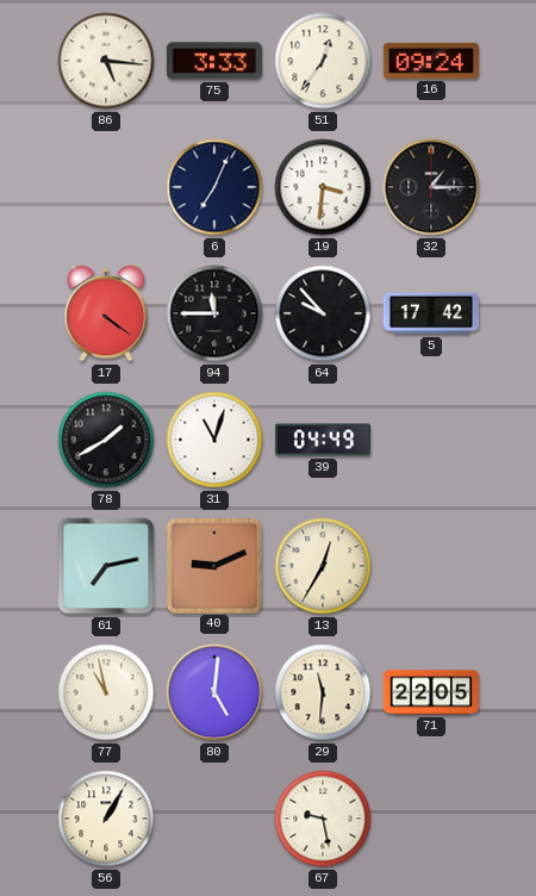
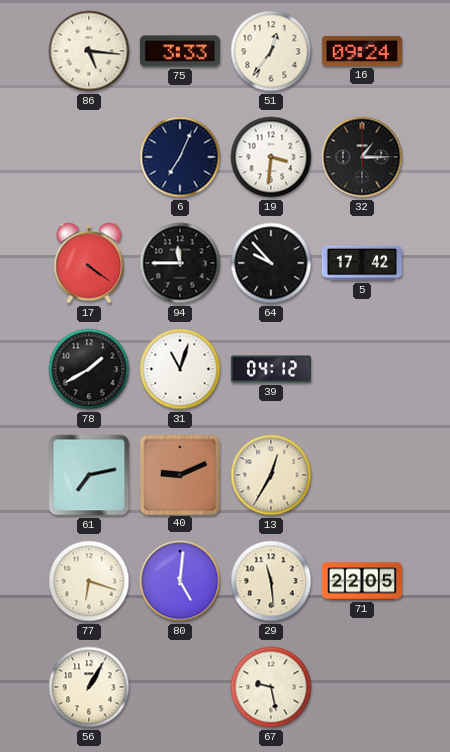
39: 04:49 -> 04:12
77: 10:58 -> 6:18
29: 11:31 -> 11:29
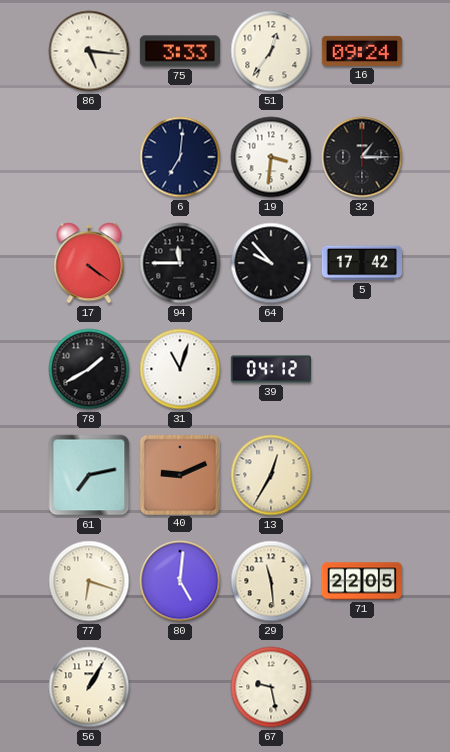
6: 7:04 -> 7:01
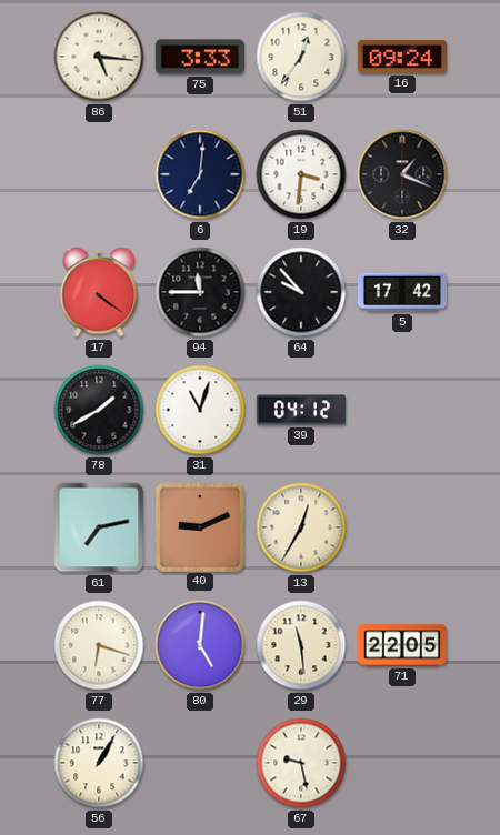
32: 1:15 -> 1:19
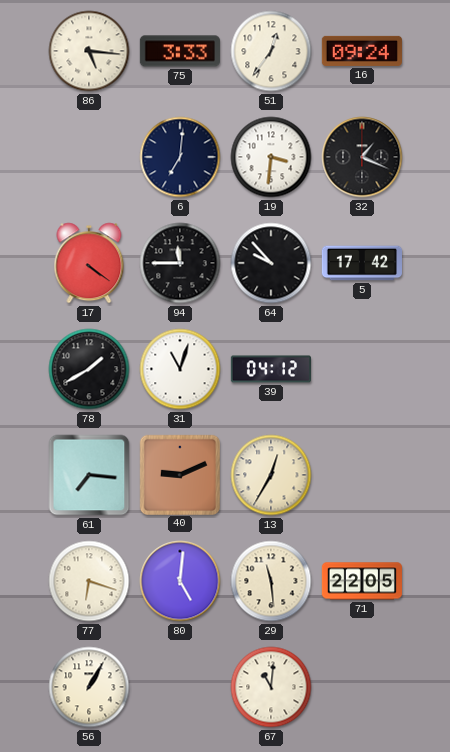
61: 7:13 -> 7:16
67: 9:28 -> 11:01
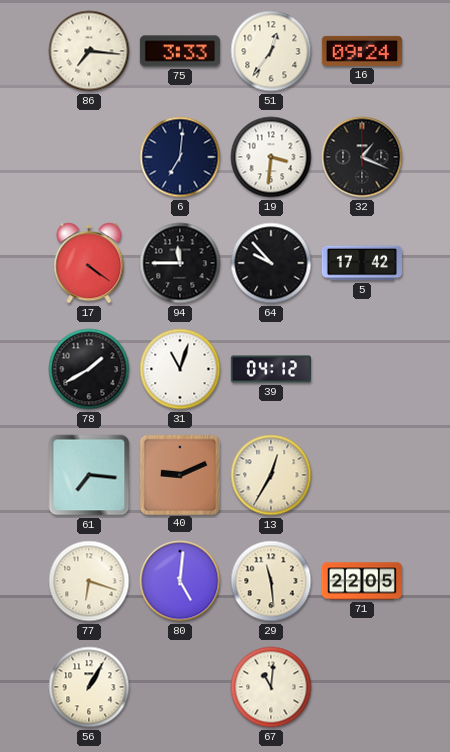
86: 5:16 -> 7:16
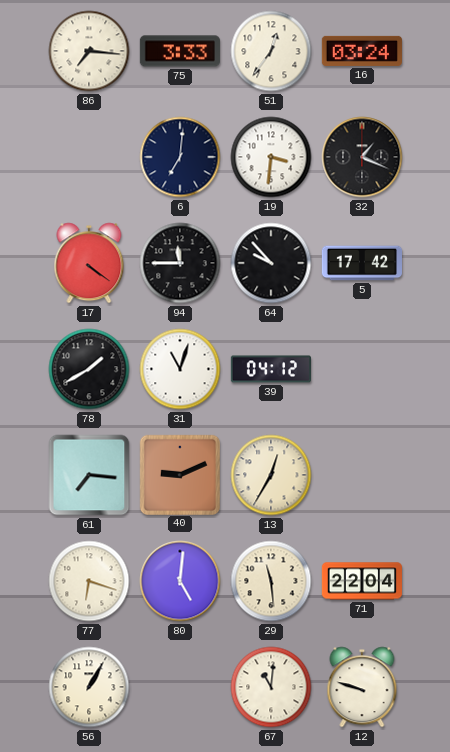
16: 09:24 -> 03:24
71: 22:05 -> 22:04
12: none -> 9:48
